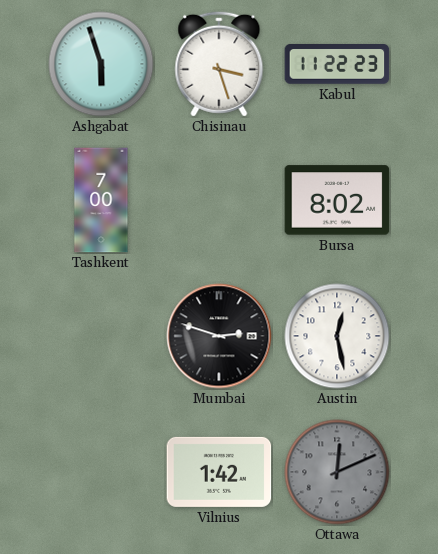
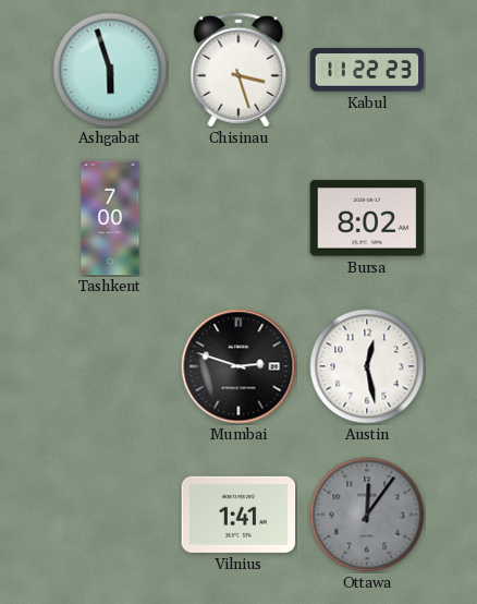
Vilnius: 1:42 -> 1:41
Ottawa: 12:11 -> 12:06
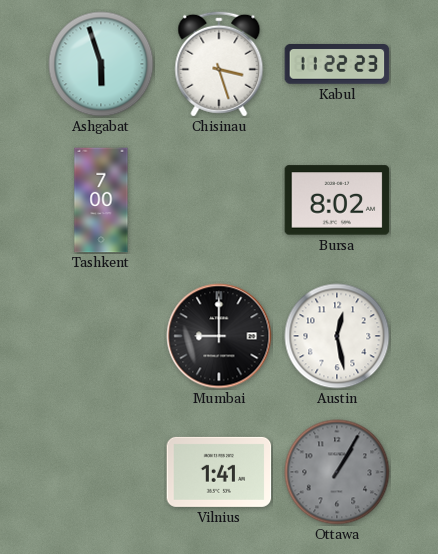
Mumbai: 2:48 -> 9:00
Ottawa: 12:06 -> 1:05
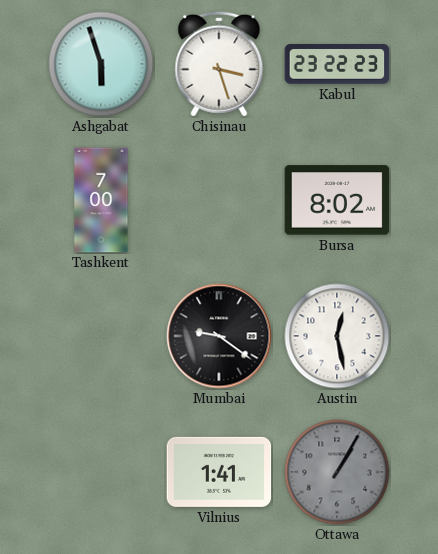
Kabul: 11:22 -> 23:22
Mumbai: 9:00 -> 9:21
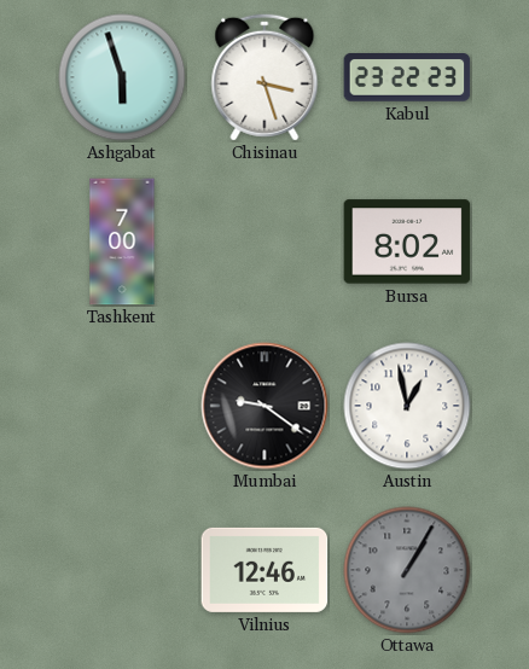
Austin: 12:28 -> 12:58
Vilnius: 1:41 -> 12:46
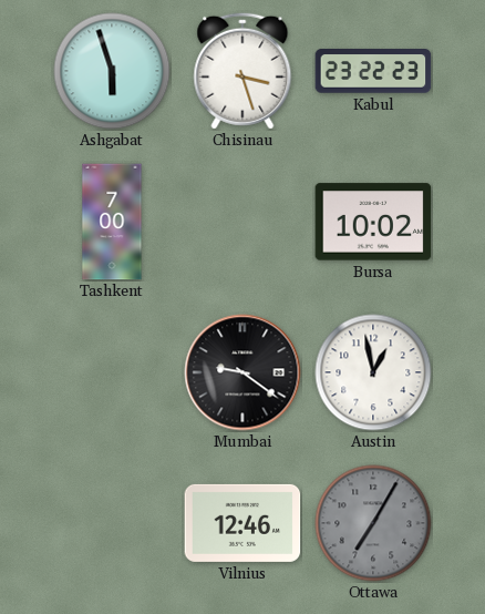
Bursa: 8:02 -> 10:02
Ottawa: 1:05 -> 7:05
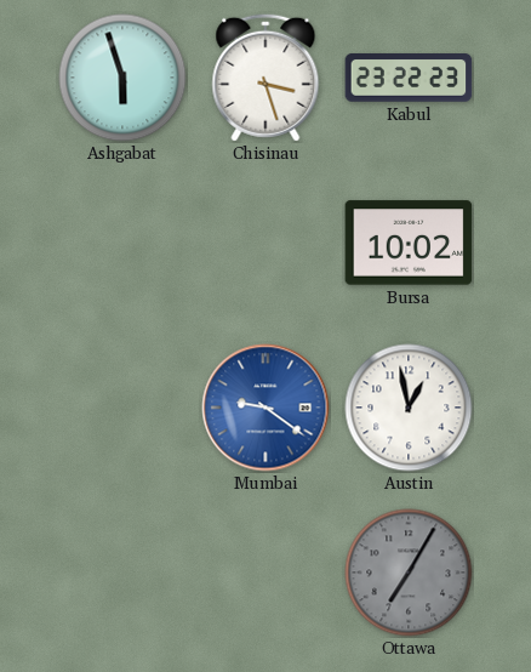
Tashkent: 7:00 -> none
Mumbai dial: black -> blue
Vilnius: 12:46 -> none
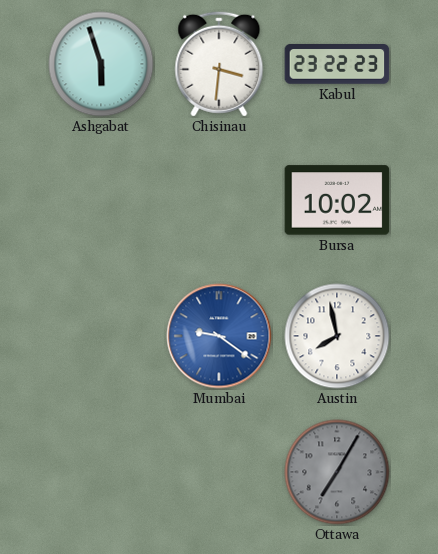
Chisinau: 3:27 -> 3:31
Austin: 12:58 -> 7:58
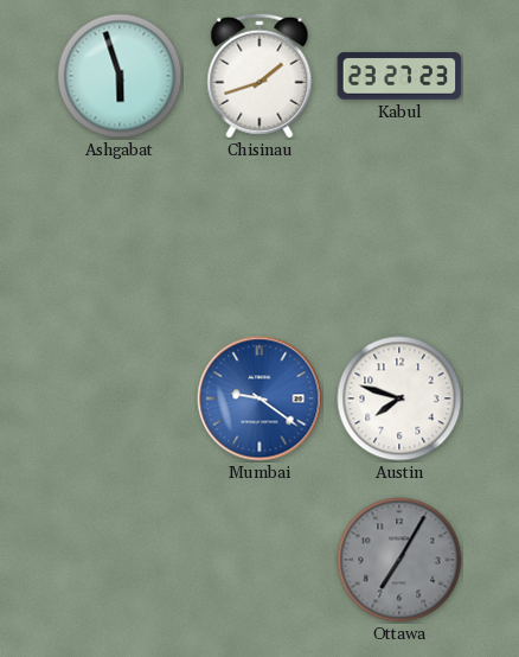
Chisinau: 3:31 -> 1:42
Kabul: 23:22 -> 23:27
Bursa: 10:02 -> none
Austin: 7:58 -> 7:48
